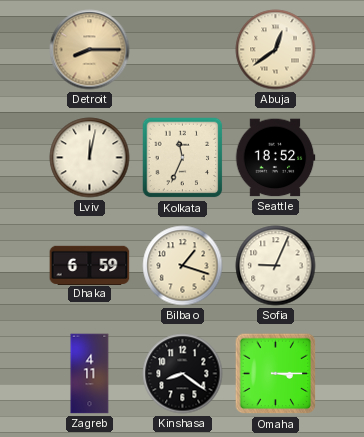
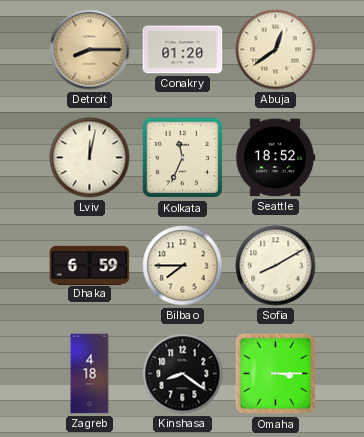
Conakry: none -> 01:20
Bilbao: 1:18 -> 7:45
Sofia: 9:04 -> 8:10
Zagreb: 4:11 -> 4:18
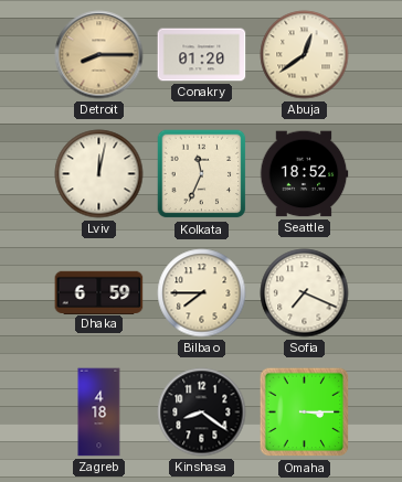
Sofia: 8:10 -> 7:19
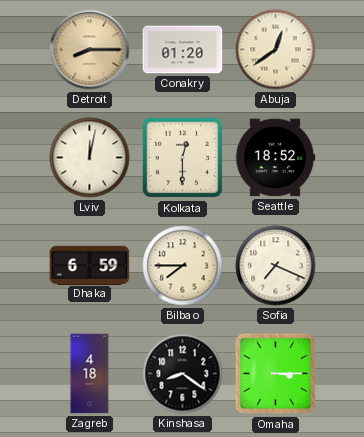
Kolkata: 11:34 -> 12:30
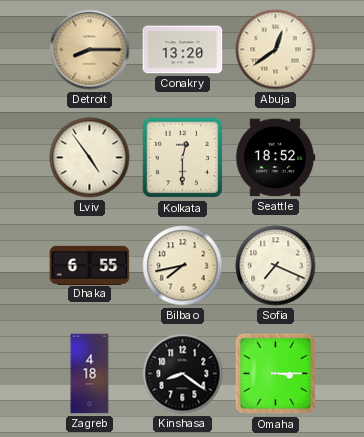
Conakry: 01:20 -> 13:20
Lviv: 12:02 -> 4:54
Dhaka: 6:59 -> 6:55
Bilbao: 7:45 -> 7:43
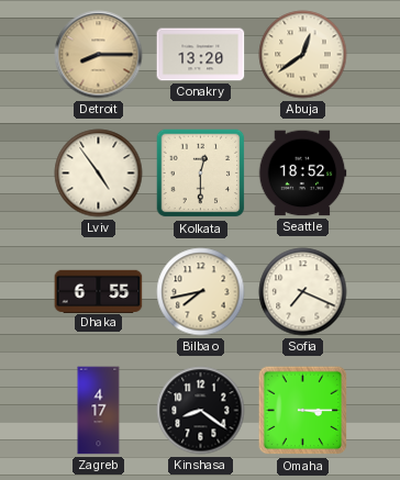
Zagreb: 4:18 -> 4:17
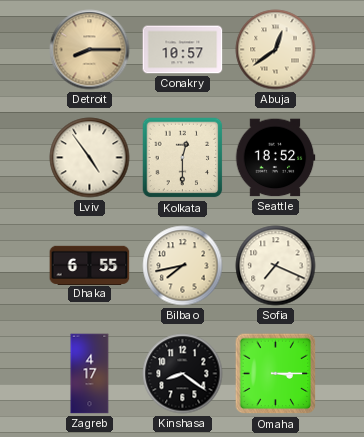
Conakry: 13:20 -> 10:57
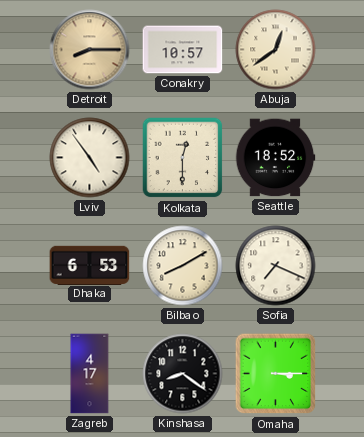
Dhaka: 6:55 -> 6:53
Bilbao: 7:43 -> 8:10
